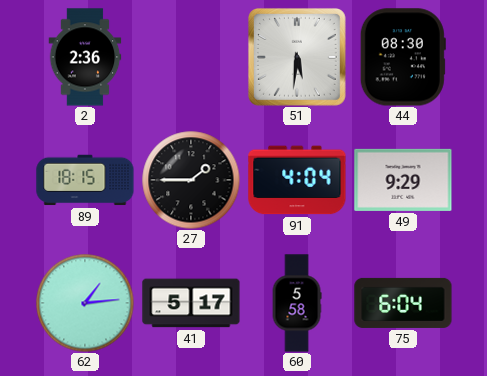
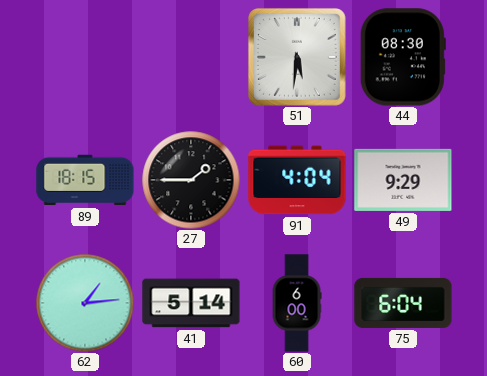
2: 2:36 -> none
41: 5:17 -> 5:14
60: 5:58 -> 6:00
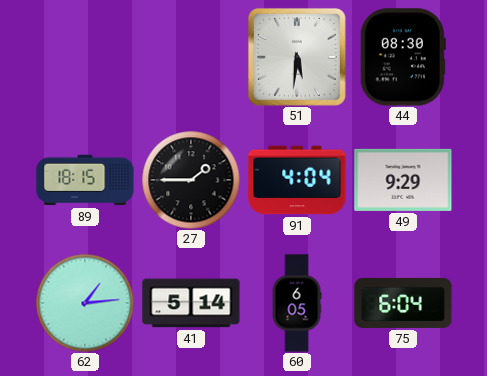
60: 6:00 -> 6:05
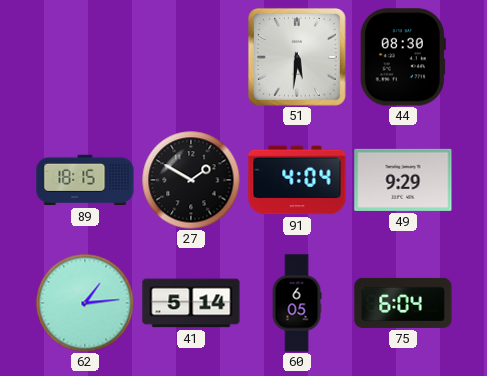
27: 1:45 -> 1:50
